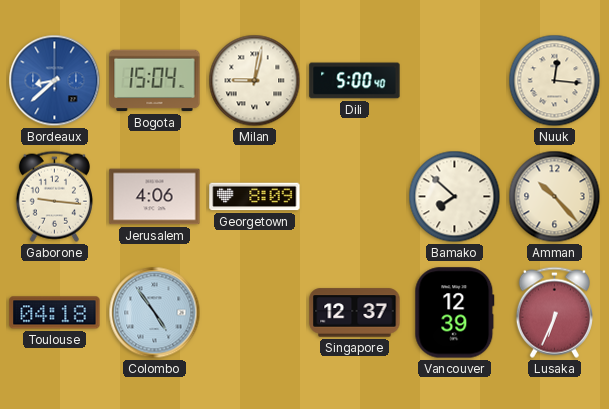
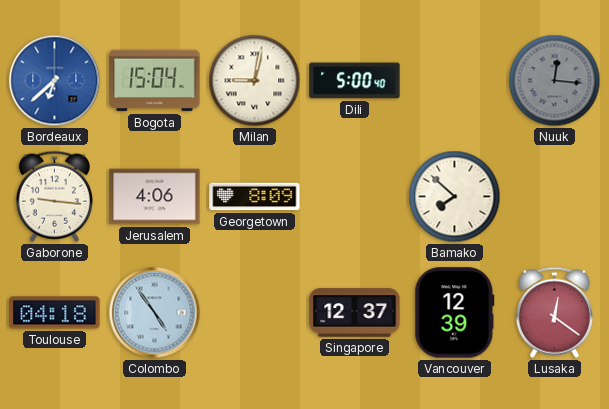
Bordeaux: 8:38 -> 6:38
Nuuk dial: cream -> grey
Amman: 10:23 -> none
Lusaka: 6:34 -> 12:21
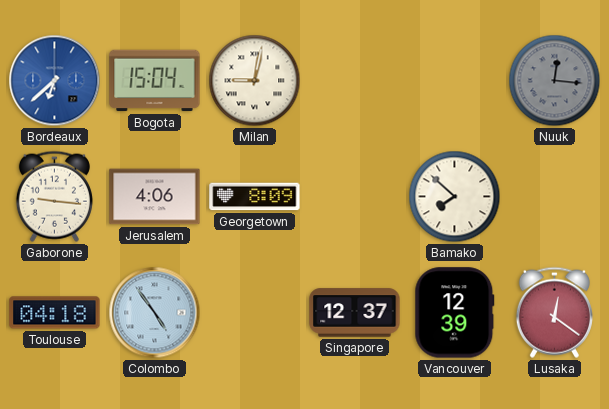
Dili: 5:00 -> none
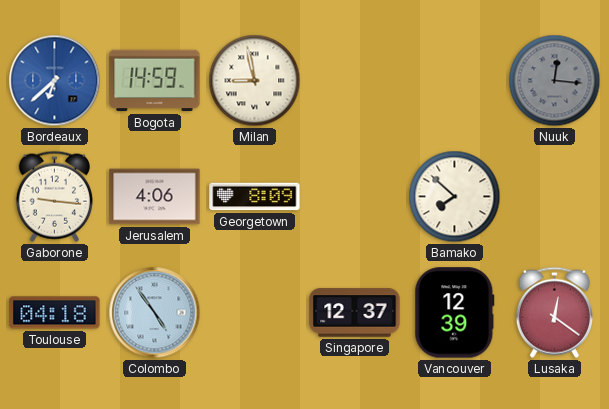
Bogota: 15:04 -> 14:59
Milan: 9:02 -> 8:58
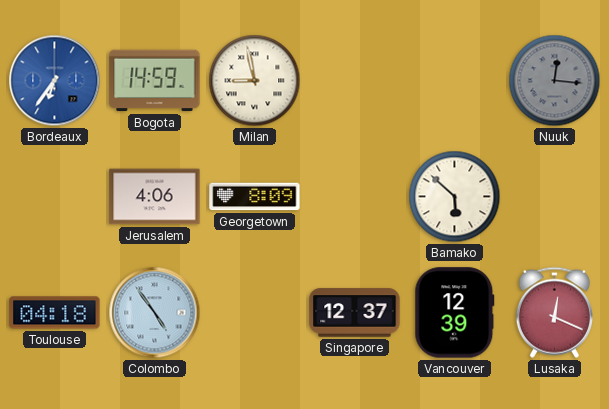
Bordeaux: 6:38 -> 6:36
Gaborone: 9:16 -> none
Bamako: 7:52 -> 5:52
Lusaka: 12:21 -> 12:19
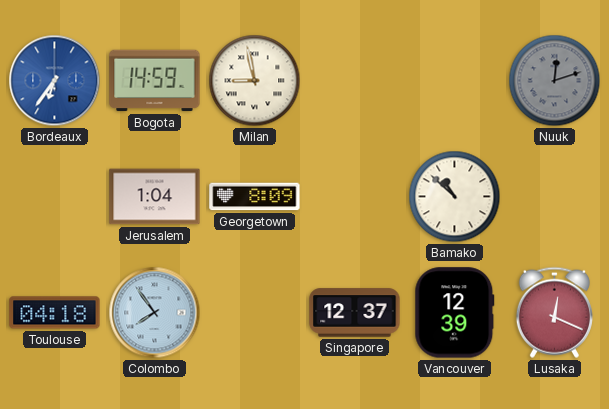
Nuuk: 12:16 -> 12:12
Jerusalem: 4:06 -> 1:04
Bamako: 5:52 -> 10:52
Colombo: 4:54 -> 7:54
